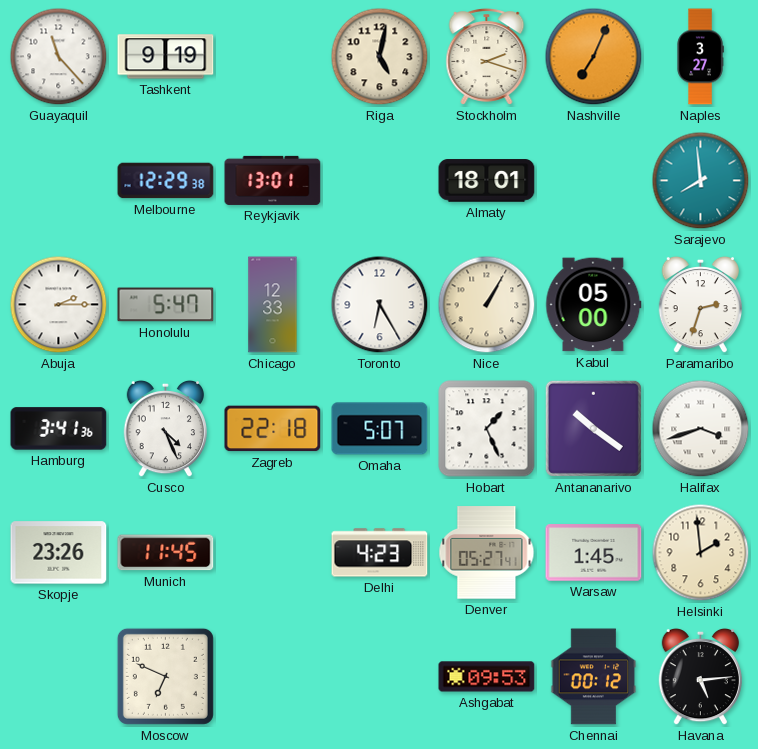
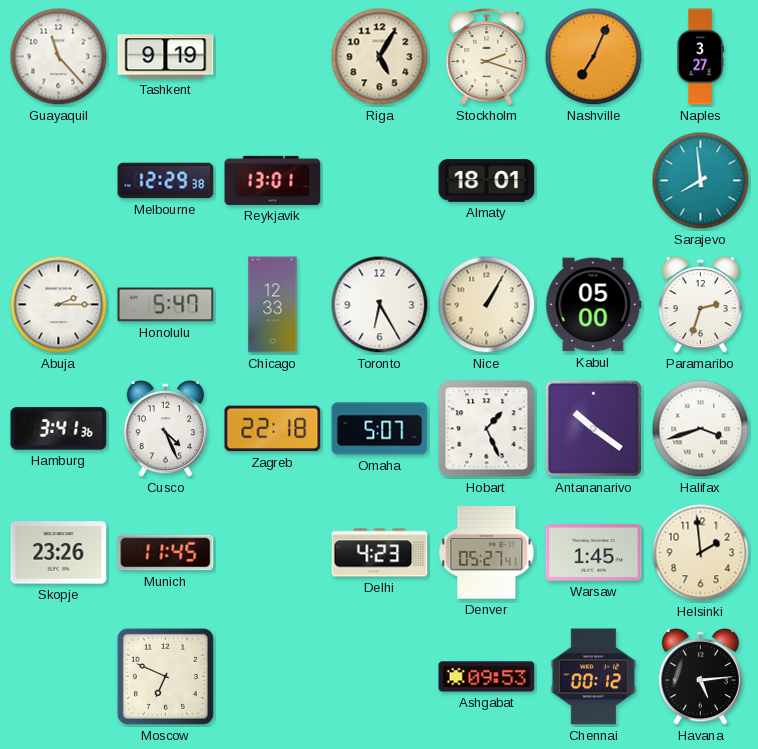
Riga: 5:02 -> 5:05
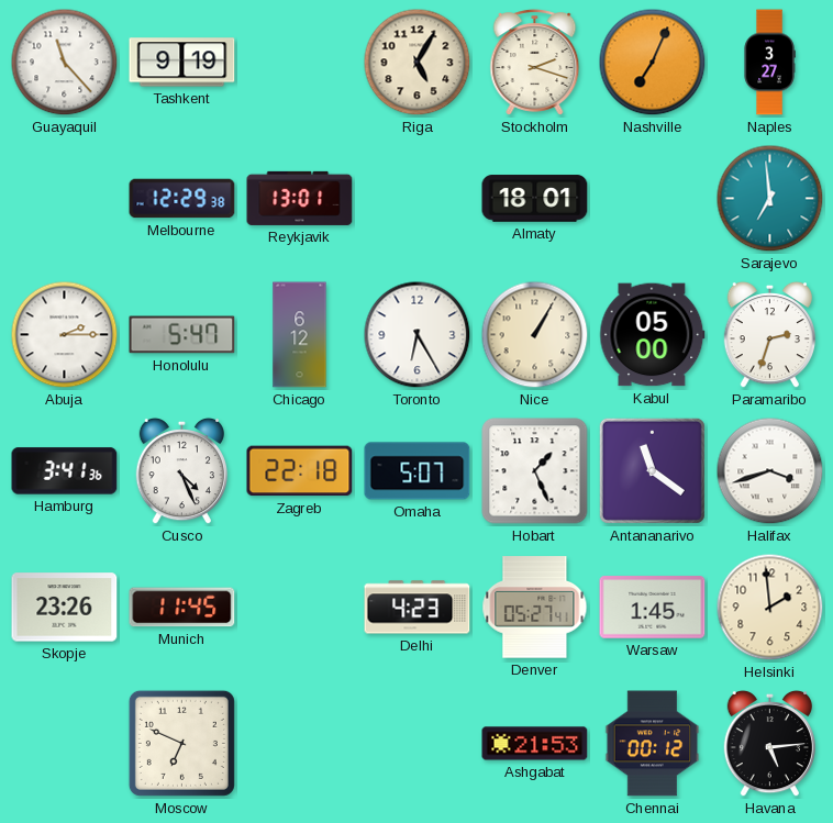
Sarajevo: 7:59 -> 6:59
Chicago: 12:33 -> 6:12
Antananarivo: 10:21 -> 11:21
Ashgabat: 09:53 -> 21:53
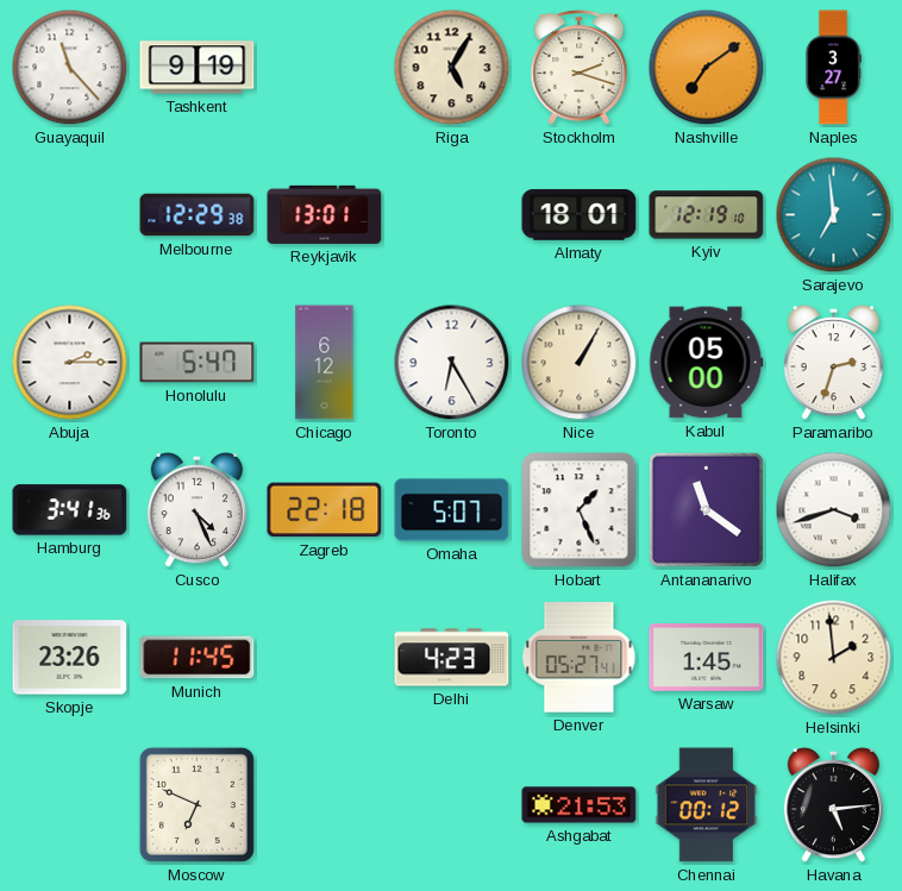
Nashville: 7:04 -> 7:09
Kyiv: none -> 12:19
